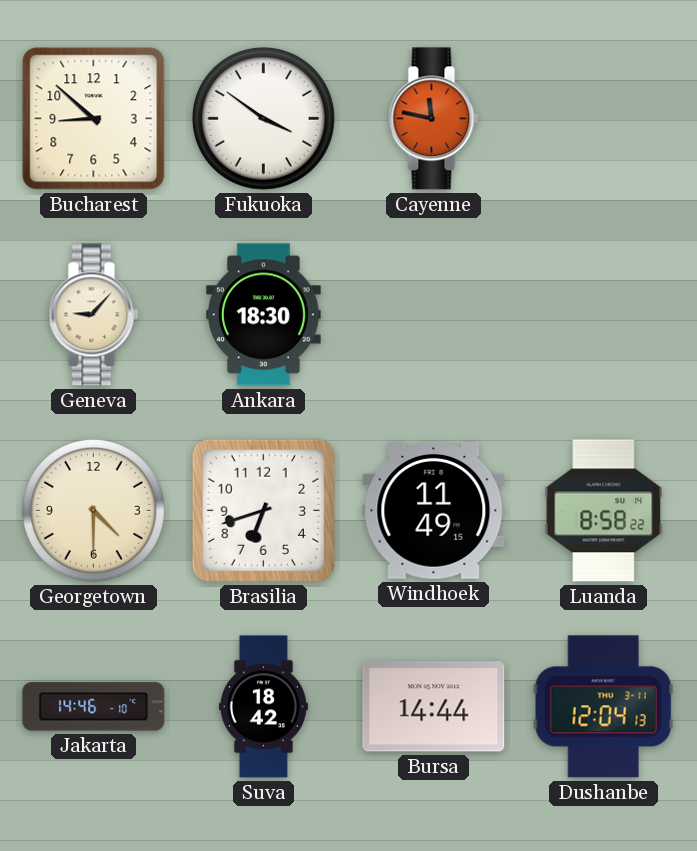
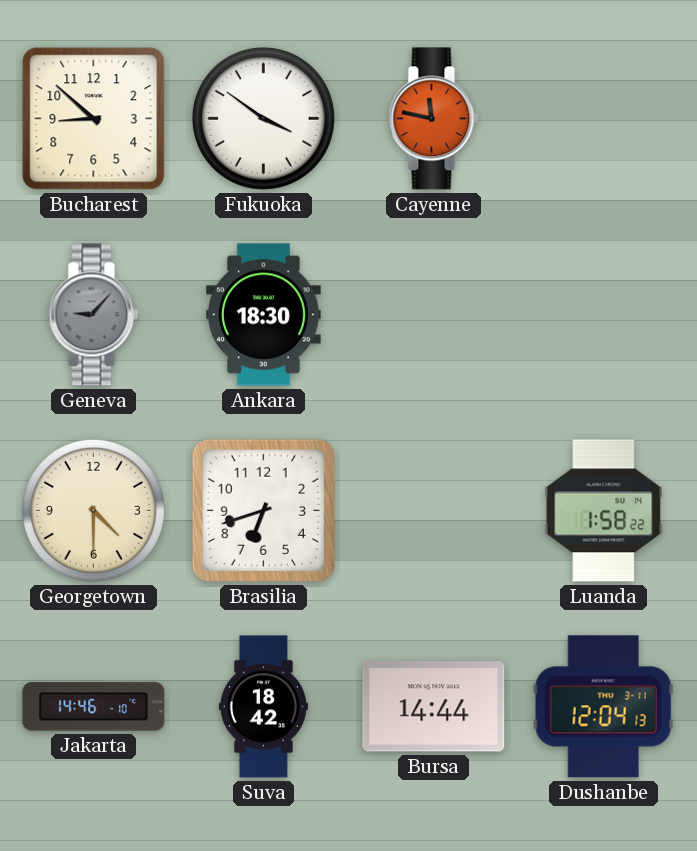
Geneva dial: cream -> grey
Windhoek: 11:49 -> none
Luanda: 8:58 -> 1:58
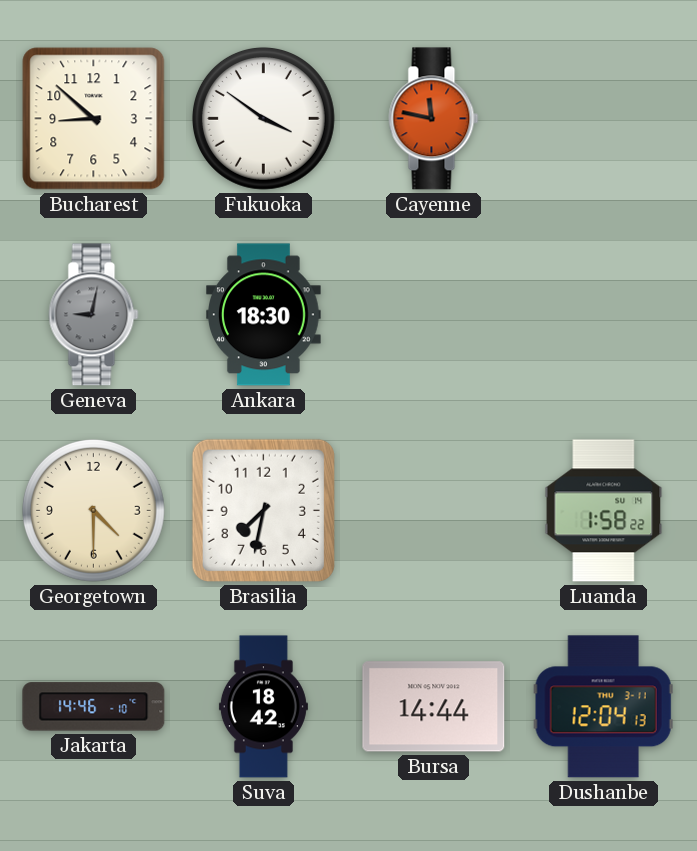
Geneva: 9:07 -> 9:02
Brasilia: 6:42 -> 7:32
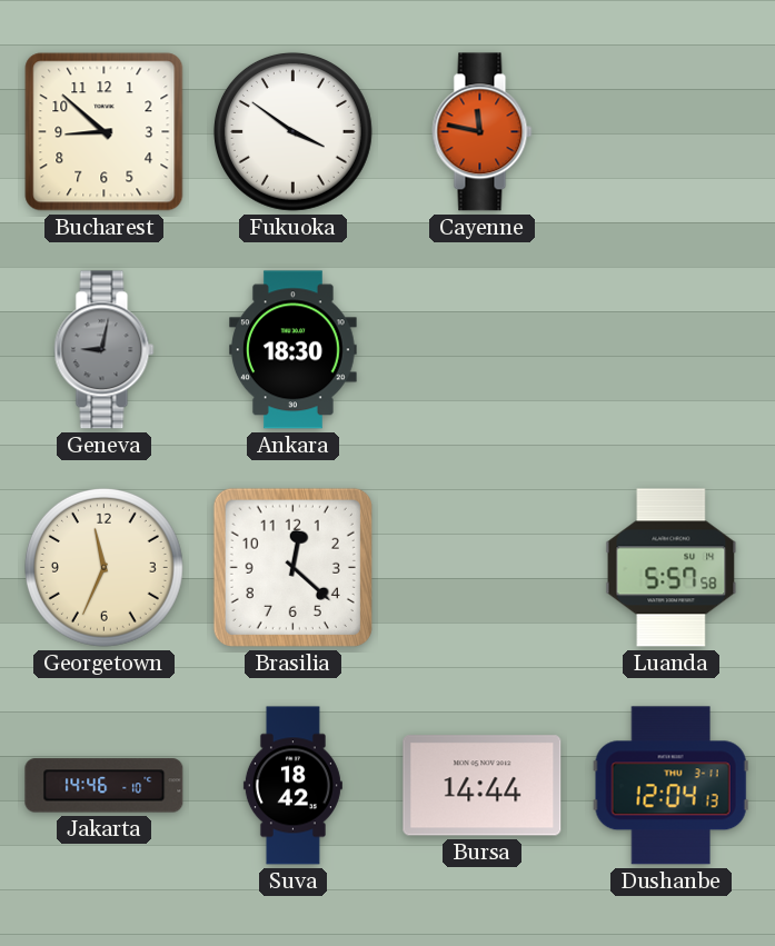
Georgetown: 4:30 -> 11:34
Brasilia: 7:32 -> 12:22
Luanda: 1:58 -> 5:57
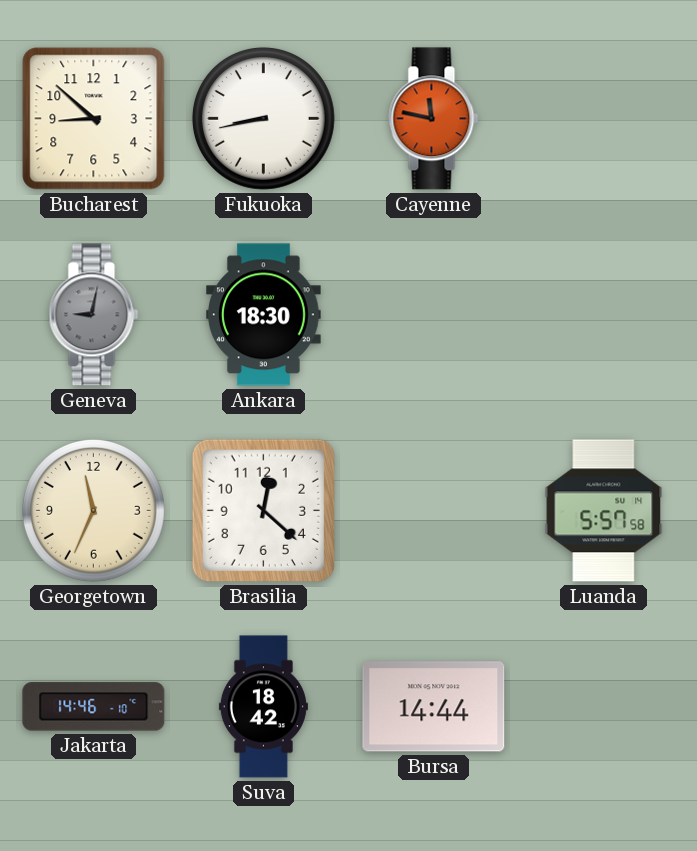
Fukuoka: 3:51 -> 8:43
Dushanbe: 12:04 -> none
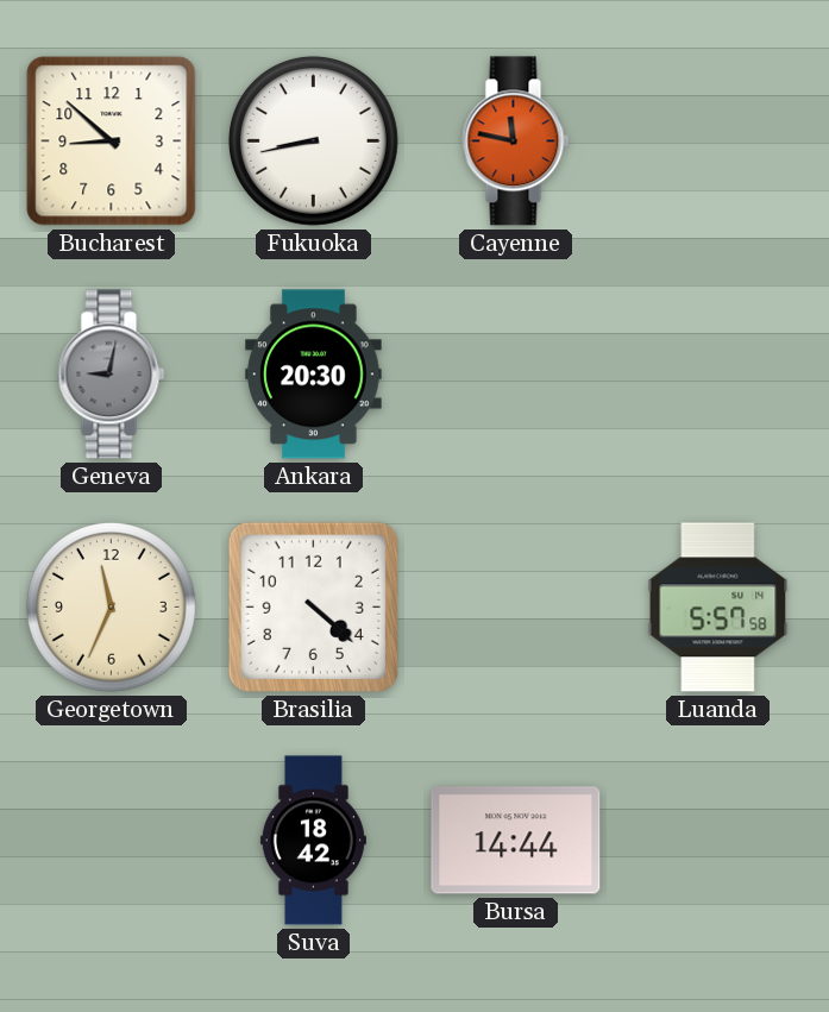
Ankara: 18:30 -> 20:30
Brasilia: 12:22 -> 4:22
Jakarta: 14:46 -> none
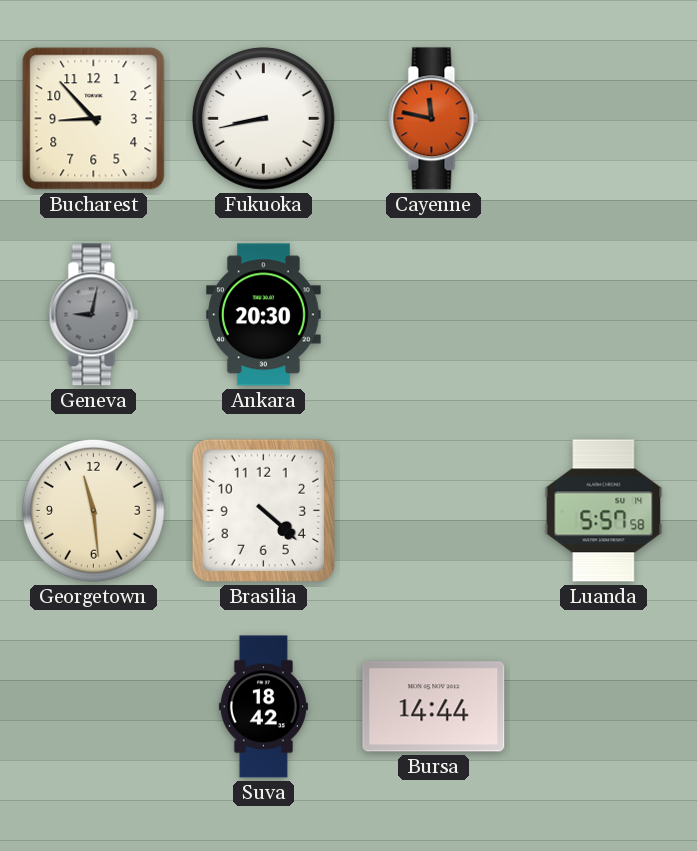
Bucharest: 8:52 -> 8:53
Georgetown: 11:34 -> 11:29
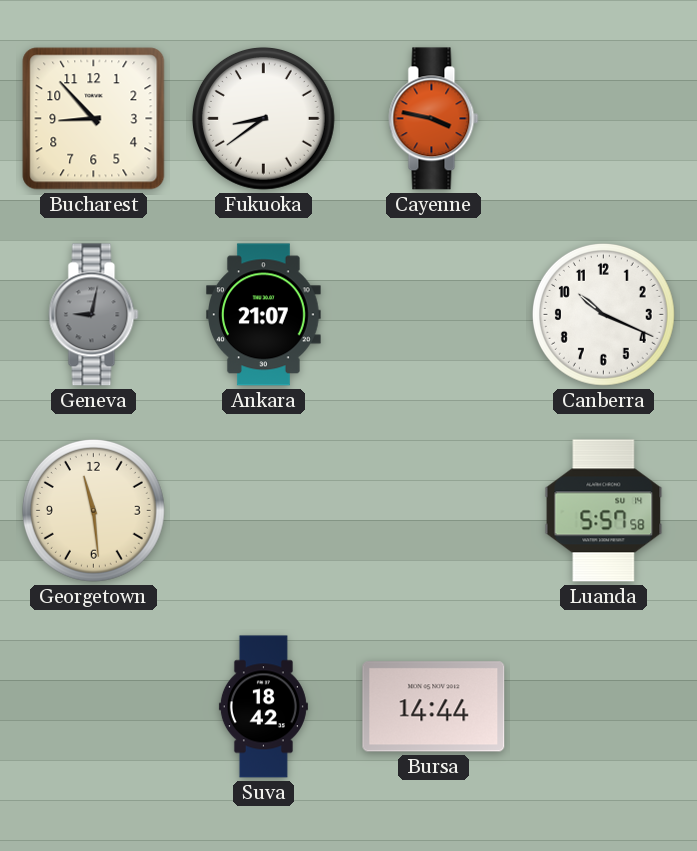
Fukuoka: 8:43 -> 8:39
Cayenne: 11:47 -> 3:47
Ankara: 20:30 -> 21:07
Canberra: none -> 10:19
Brasilia: 4:22 -> none
